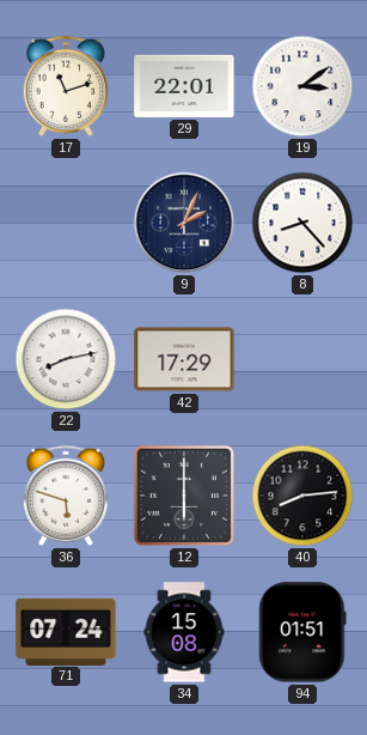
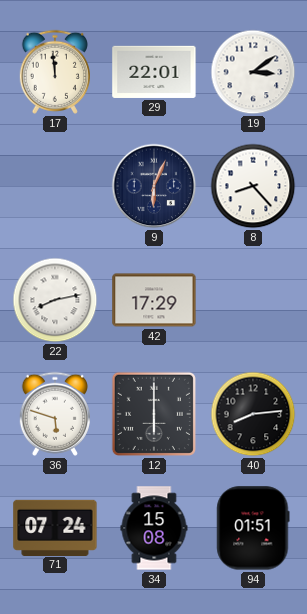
17: 11:12 -> 11:59
9: 2:04 -> 6:04
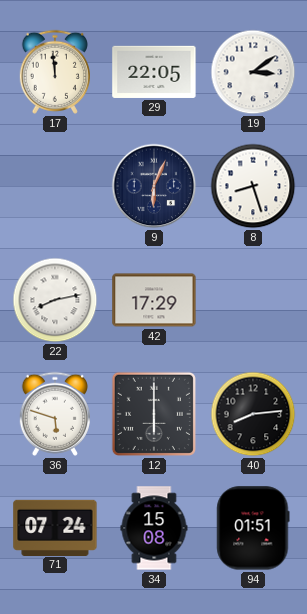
29: 22:01 -> 22:05
8: 8:23 -> 8:27
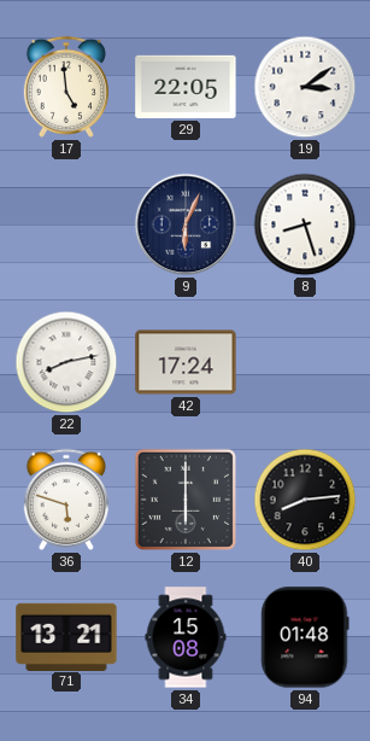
17: 11:59 -> 4:59
42: 17:29 -> 17:24
71: 07:24 -> 13:21
94: 01:51 -> 01:48
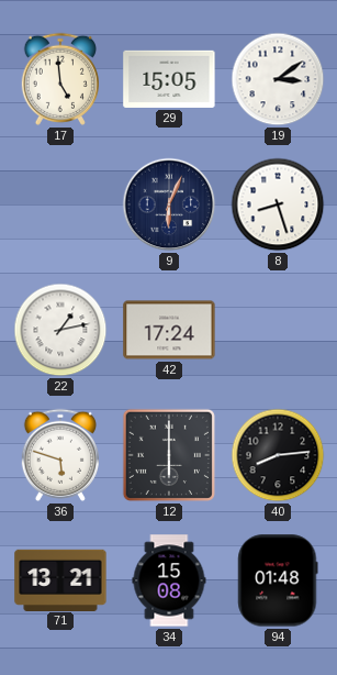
29: 22:05 -> 15:05
22: 8:13 -> 1:13
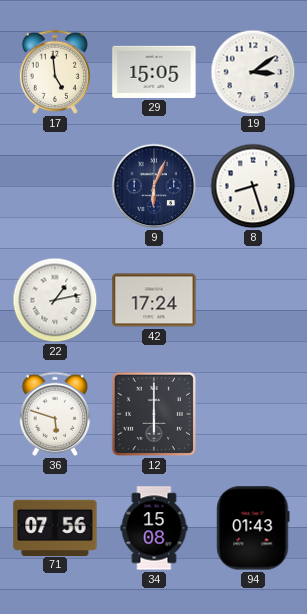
40: 8:14 -> none
71: 13:21 -> 07:56
94: 01:48 -> 01:43
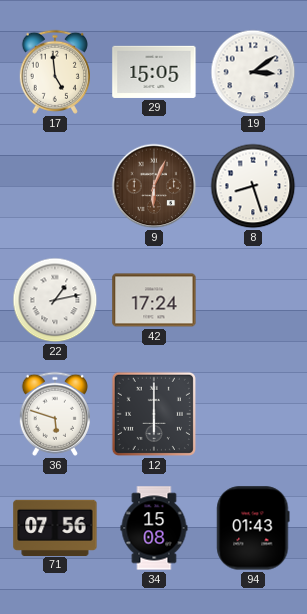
9 dial: navy -> brown
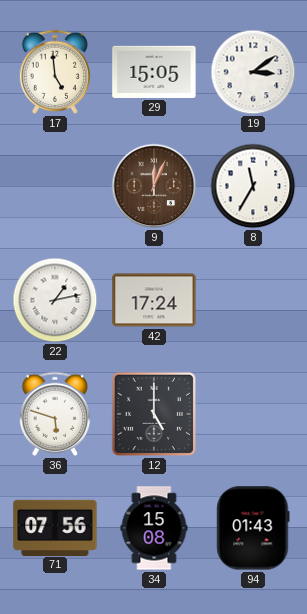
9: 6:04 -> 12:04
8: 8:27 -> 11:35
12: 6:00 -> 5:00
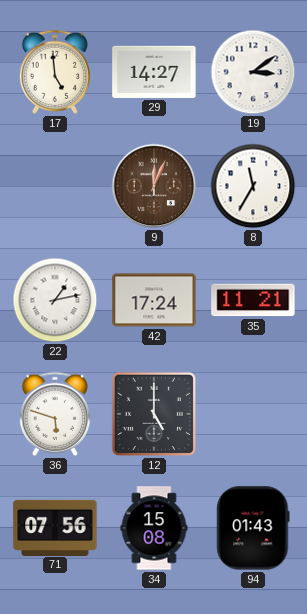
29: 15:05 -> 14:27
35: none -> 11:21
